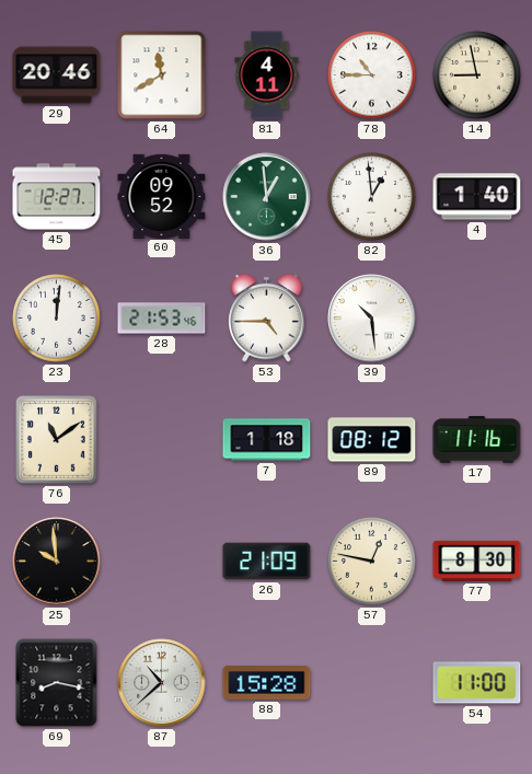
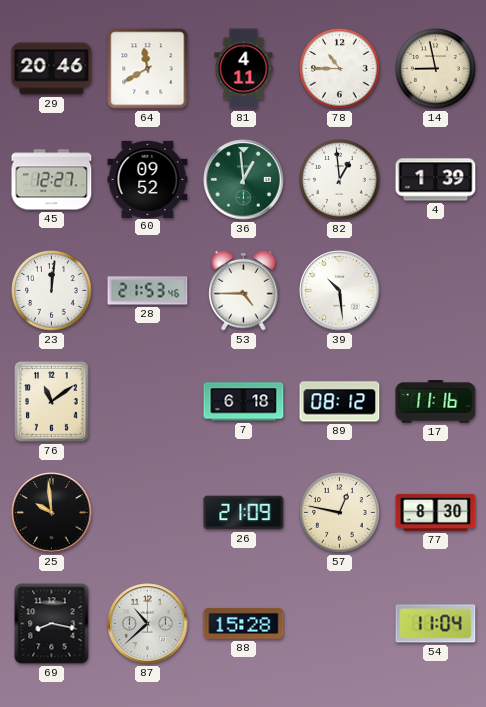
4: 1:40 -> 1:39
7: 1:18 -> 6:18
54: 11:00 -> 11:04
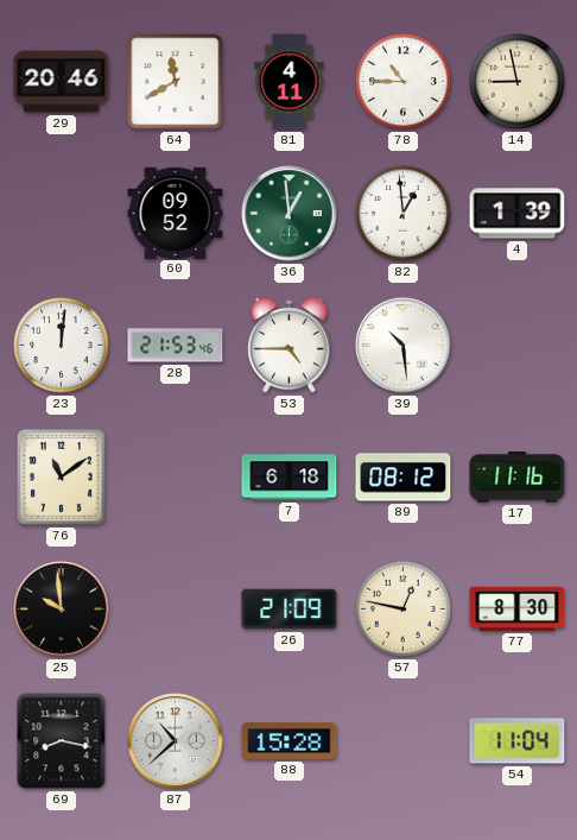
45: 12:27 -> none
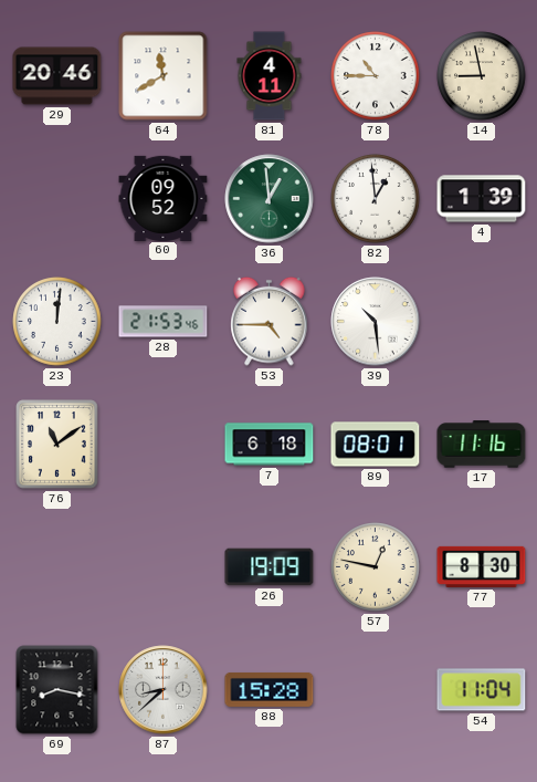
89: 08:12 -> 08:01
25: 9:59 -> none
26: 21:09 -> 19:09
87: 10:38 -> 8:38
